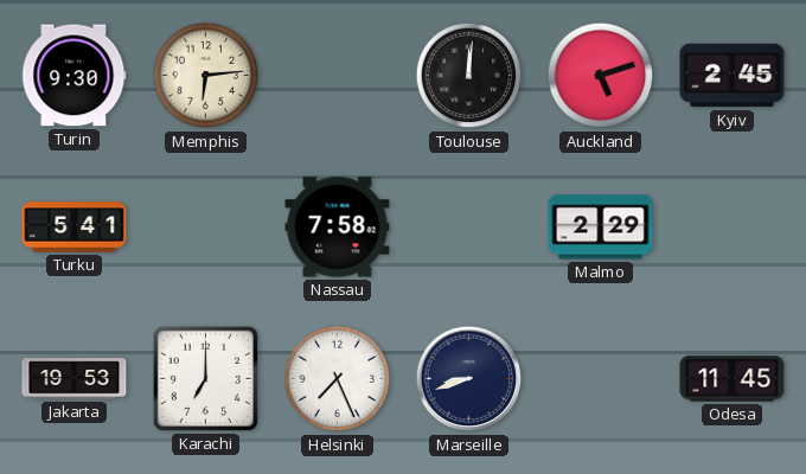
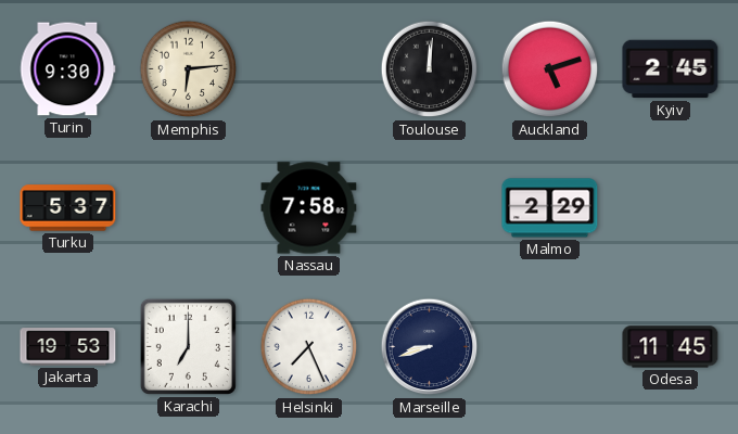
Turku: 5:41 -> 5:37
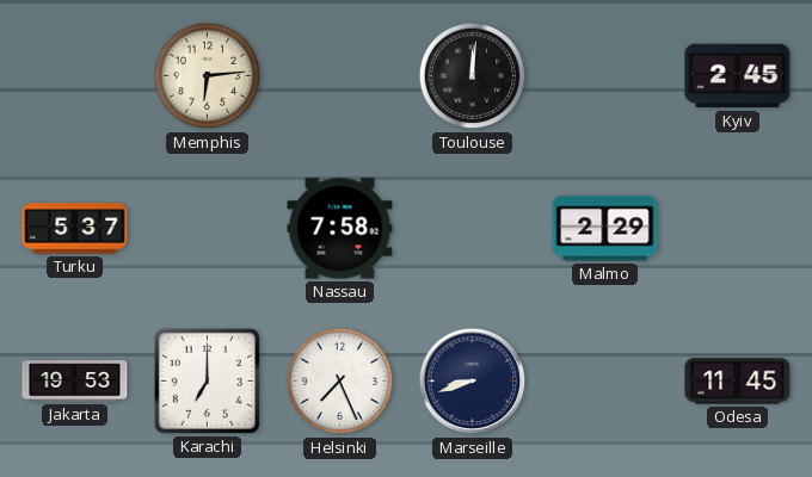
Turin: 9:30 -> none
Auckland: 5:12 -> none
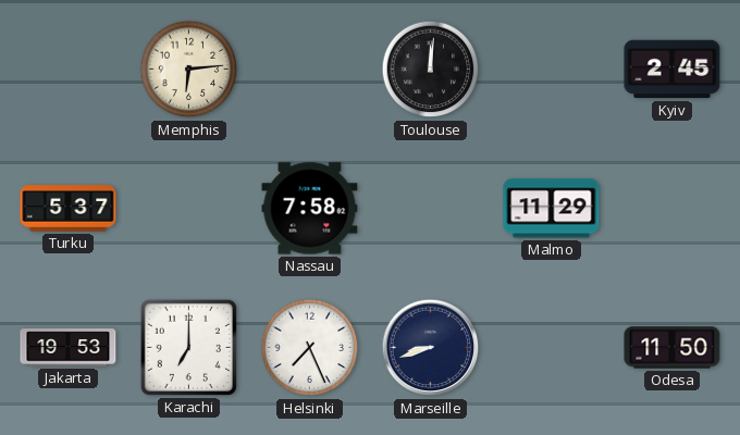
Malmo: 2:29 -> 11:29
Odesa: 11:45 -> 11:50
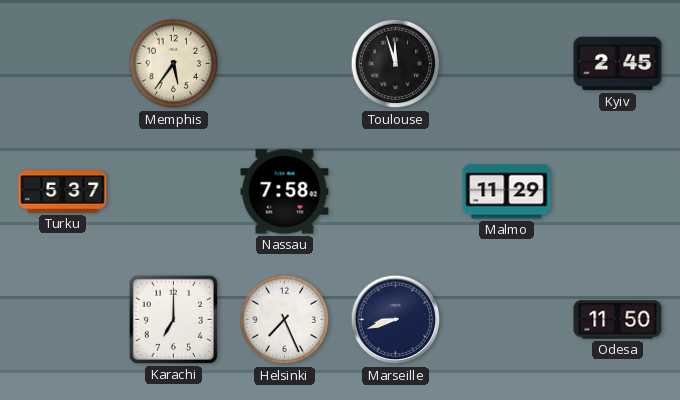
Memphis: 6:14 -> 5:36
Toulouse: 12:01 -> 11:57
Jakarta: 19:53 -> none
